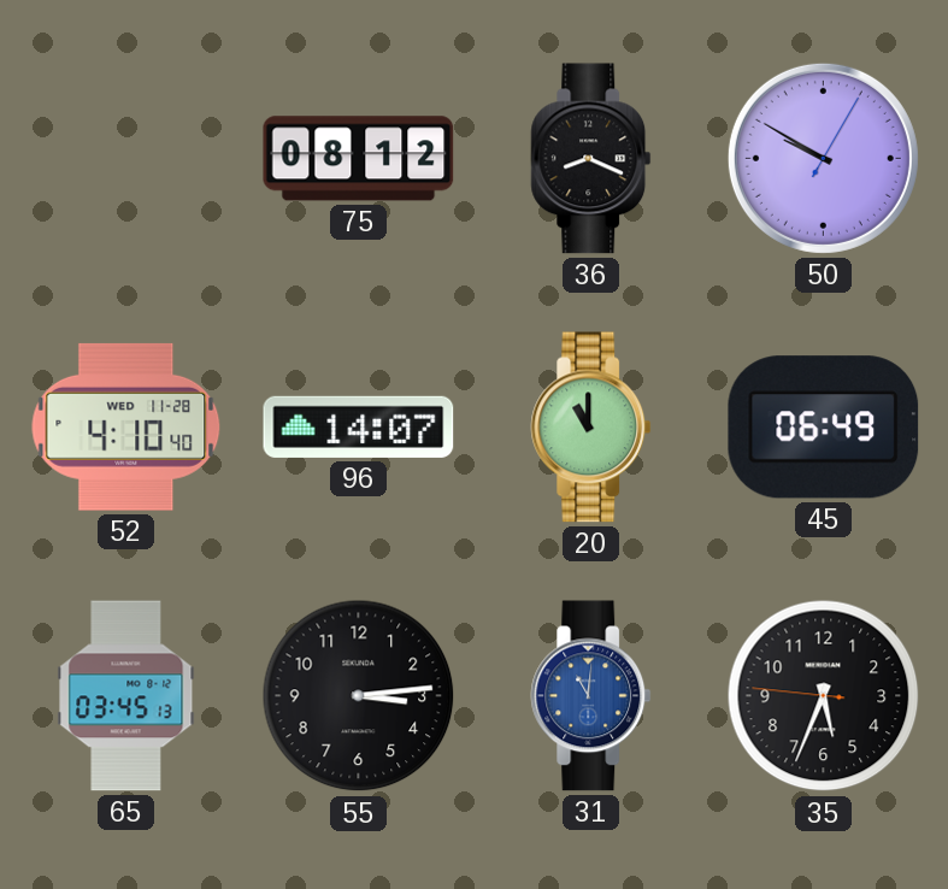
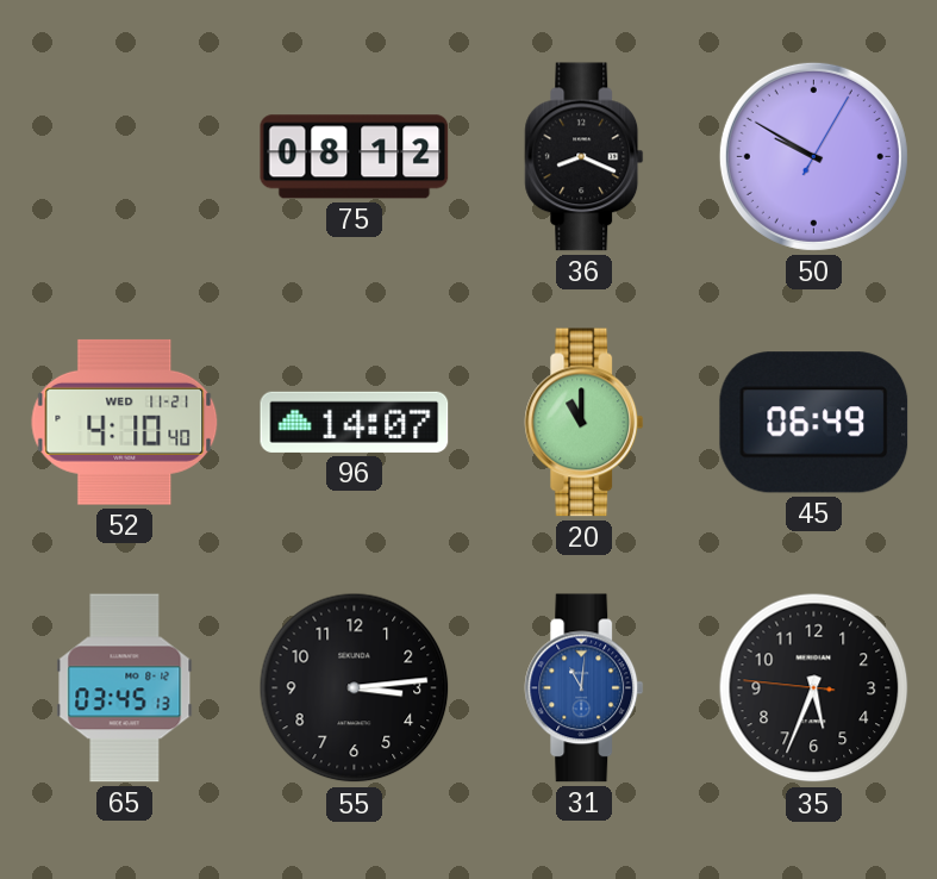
52 date: WED 11-28 -> WED 11-21
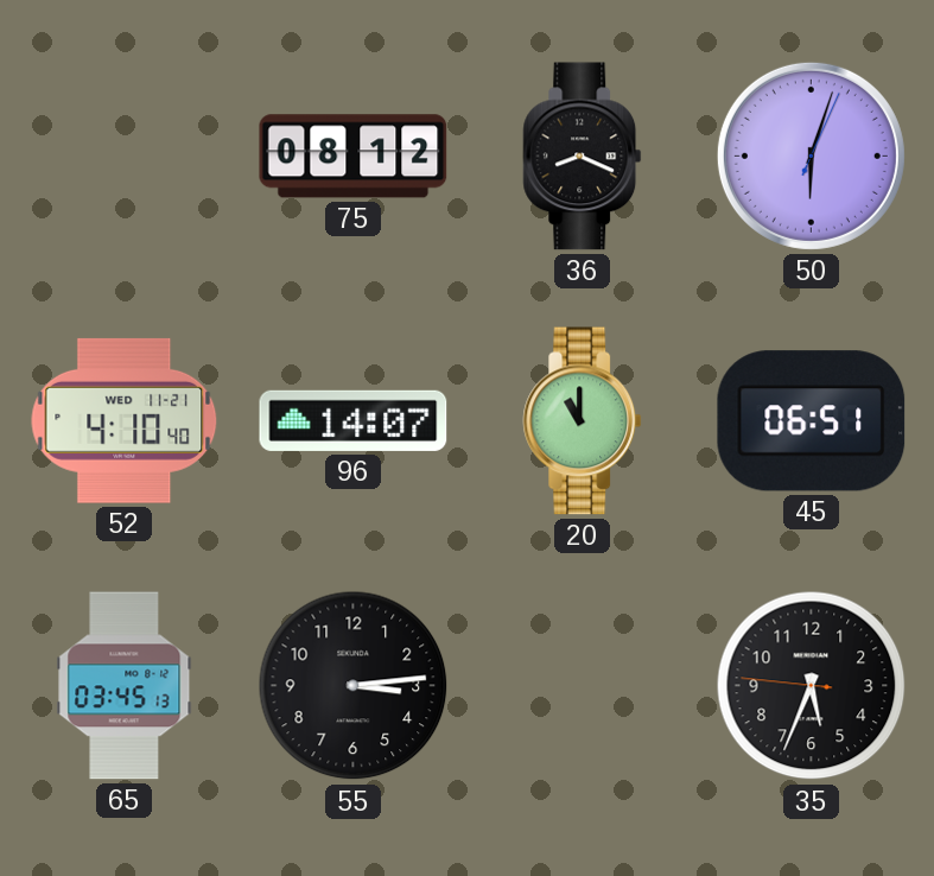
50: 9:50 -> 6:03
45: 06:49 -> 06:51
31: 11:01 -> none
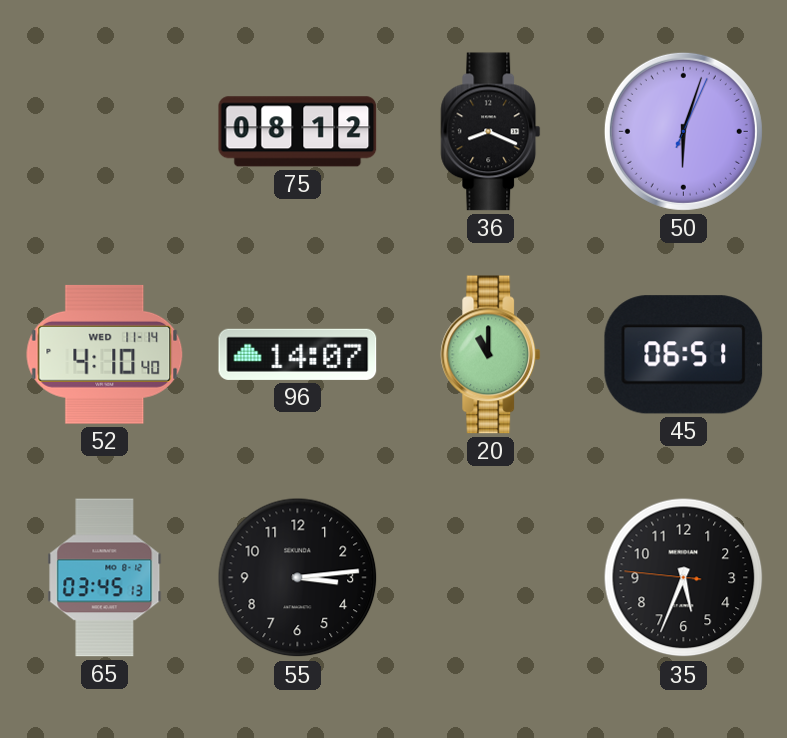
52 date: WED 11-21 -> WED 11-14
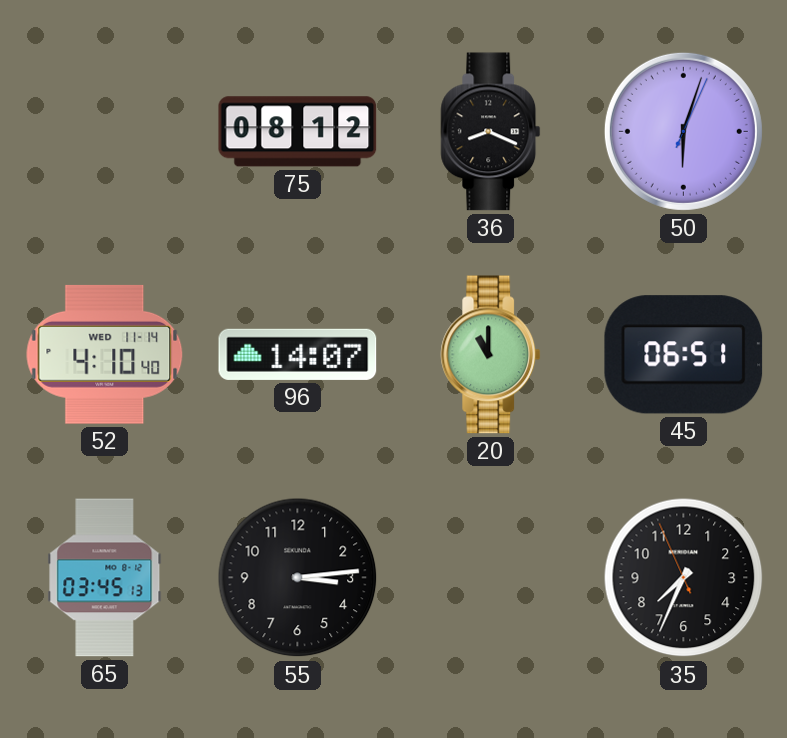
35: 5:33 -> 7:33
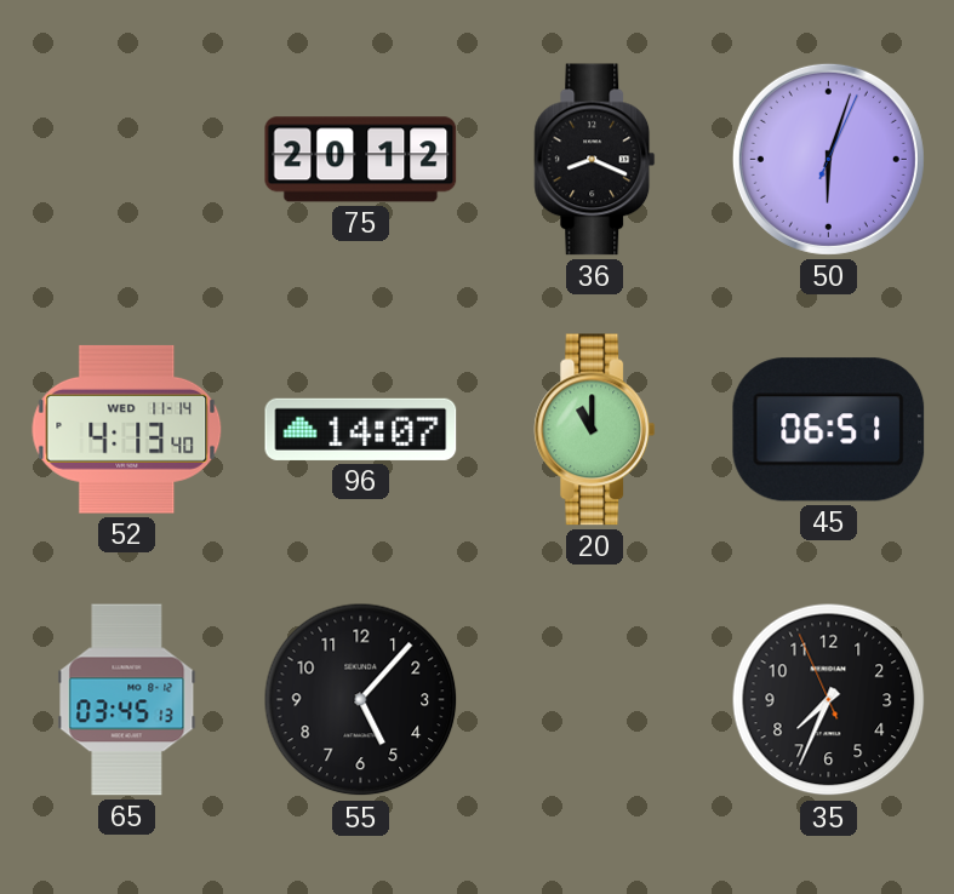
75: 08:12 -> 20:12
52: 4:10 -> 4:13
55: 3:14 -> 5:07
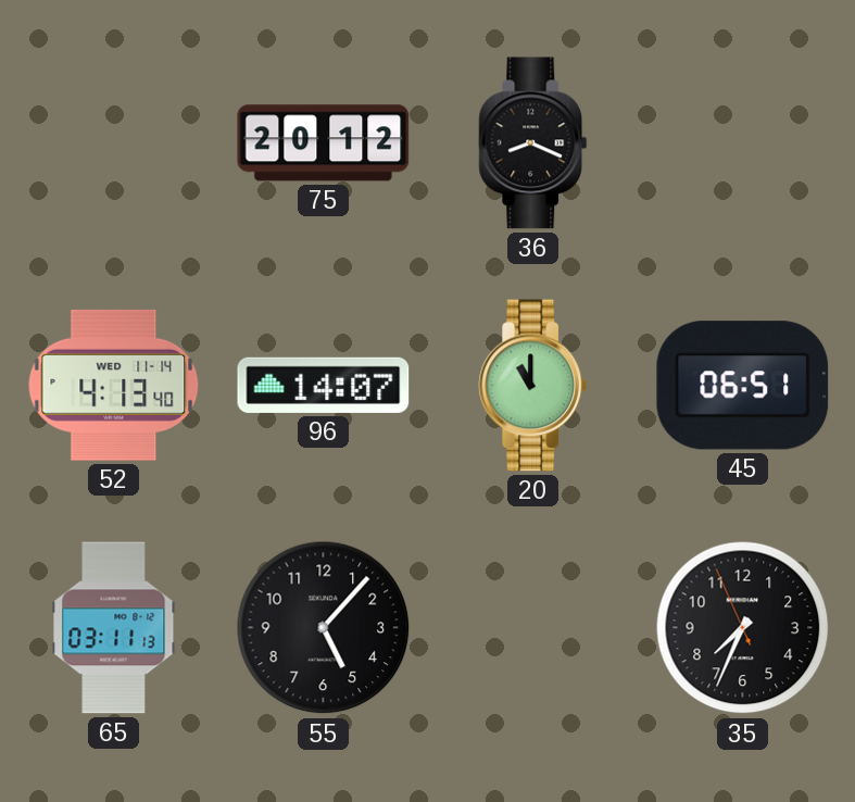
50: 6:03 -> none
65: 03:45 -> 03:11
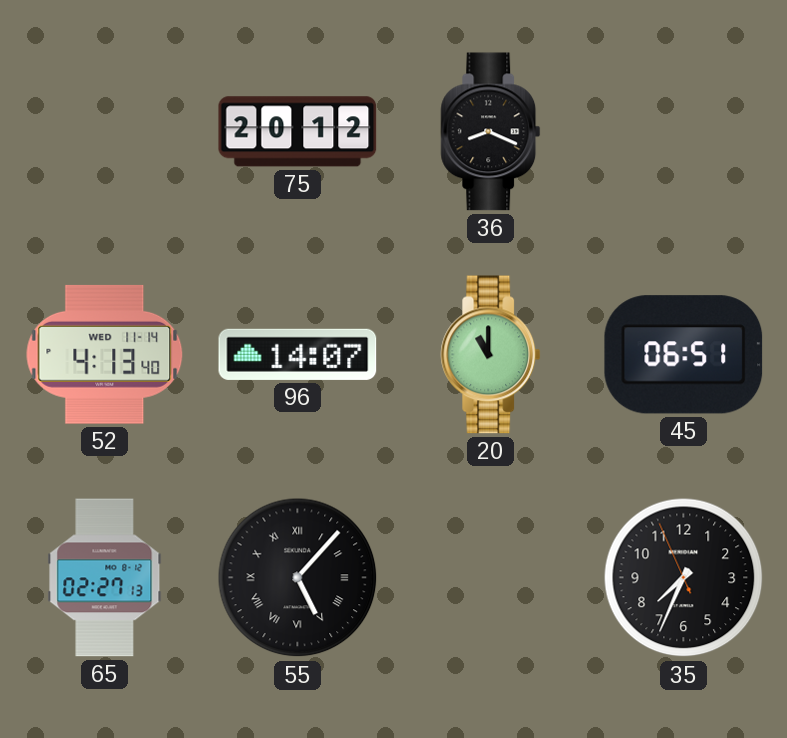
65: 03:11 -> 02:27
55 numerals: Arabic -> Roman
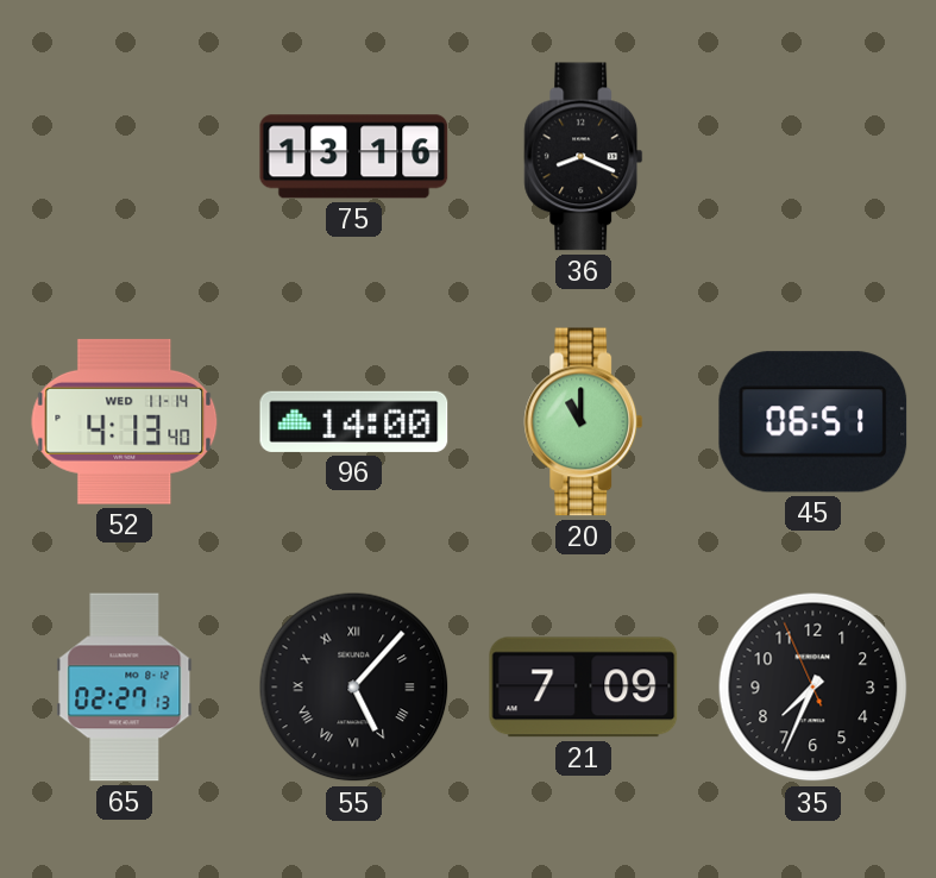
75: 20:12 -> 13:16
96: 14:07 -> 14:00
21: none -> 7:09
